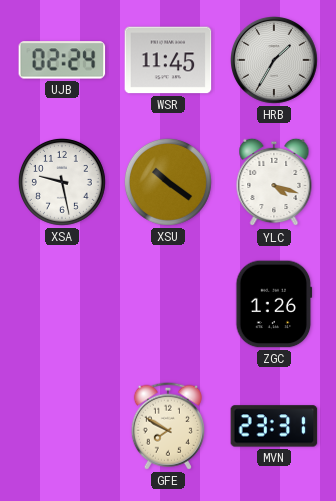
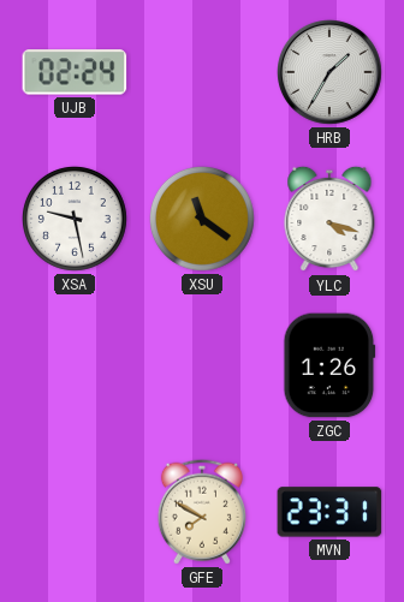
WSR: 11:45 -> none
XSU: 10:21 -> 11:21
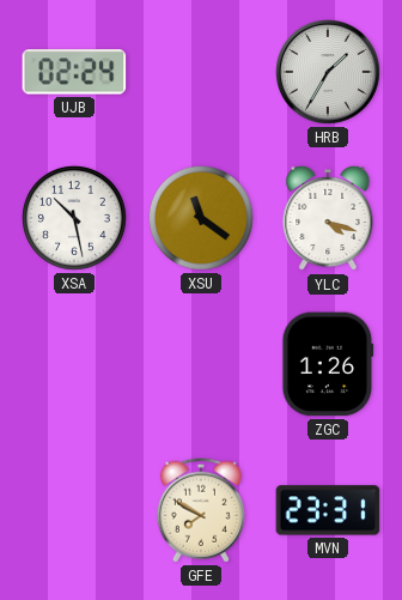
XSA: 9:28 -> 10:28
